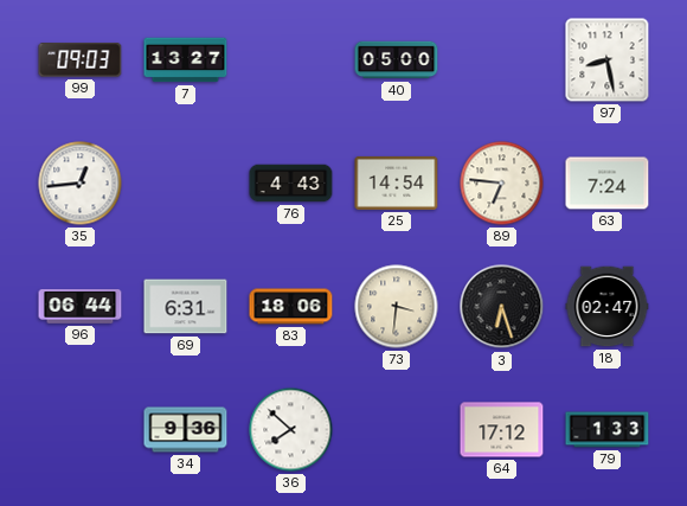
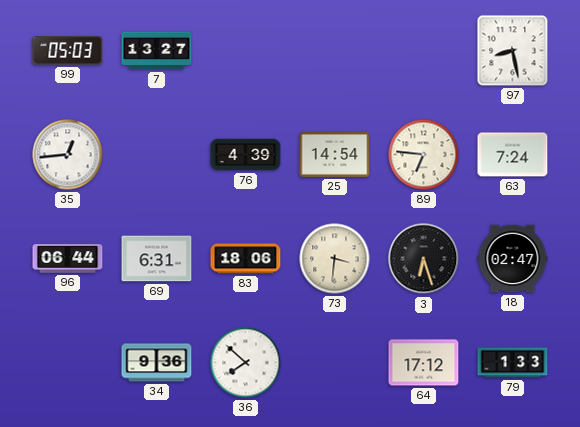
99: 09:03 -> 05:03
40: 05:00 -> none
76: 4:43 -> 4:39
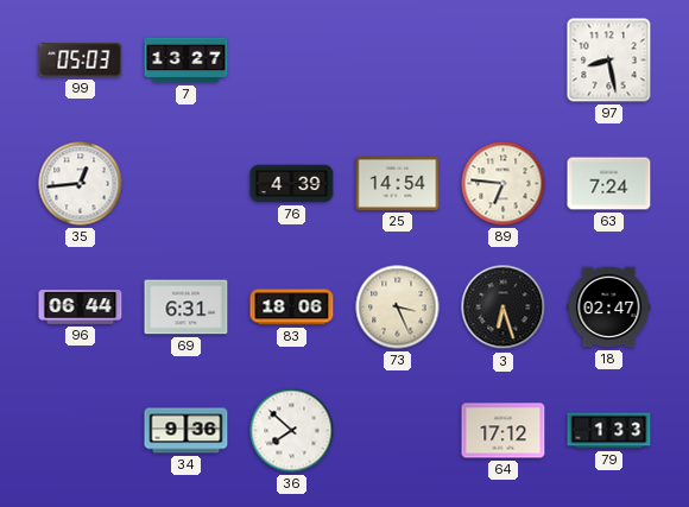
73: 3:31 -> 3:26
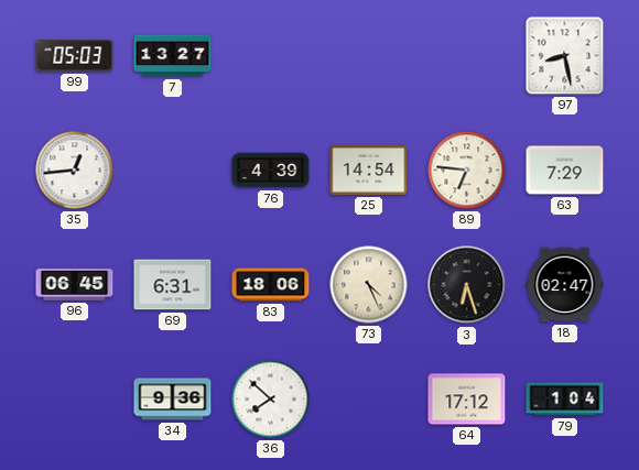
63: 7:24 -> 7:29
96: 06:44 -> 06:45
73: 3:26 -> 4:26
79: 1:33 -> 1:04
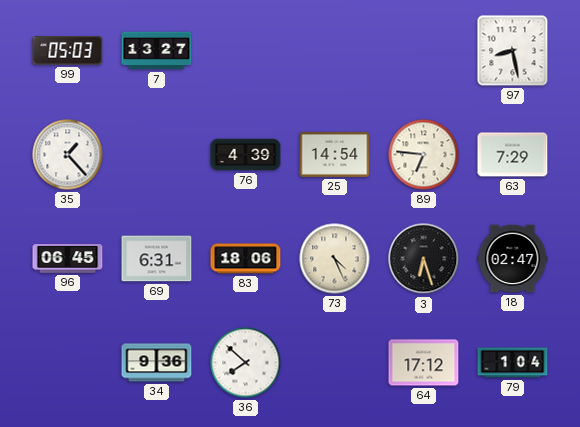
35: 12:44 -> 1:23
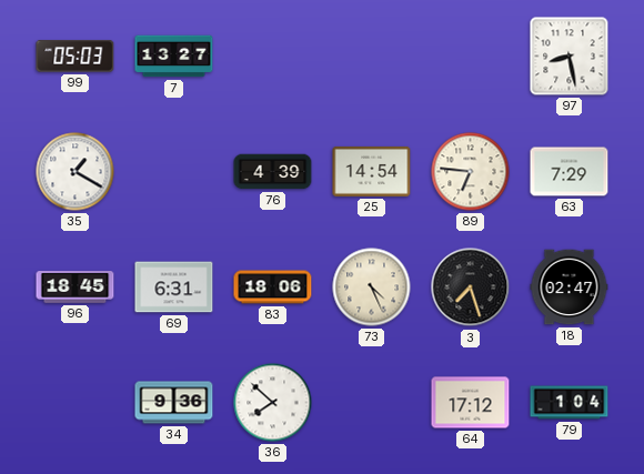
35: 1:23 -> 1:20
96: 06:45 -> 18:45
3: 6:27 -> 7:27
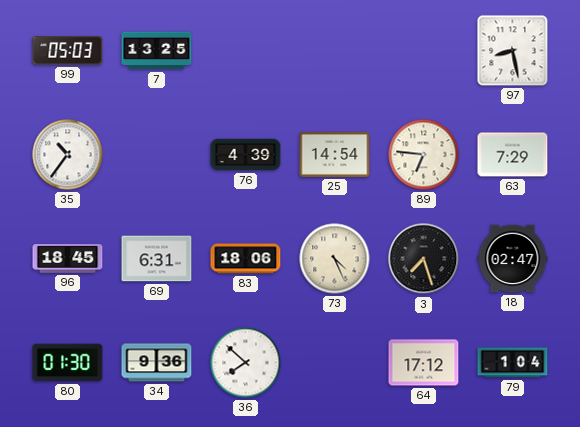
7: 13:27 -> 13:25
35: 1:20 -> 10:36
80: none -> 01:30
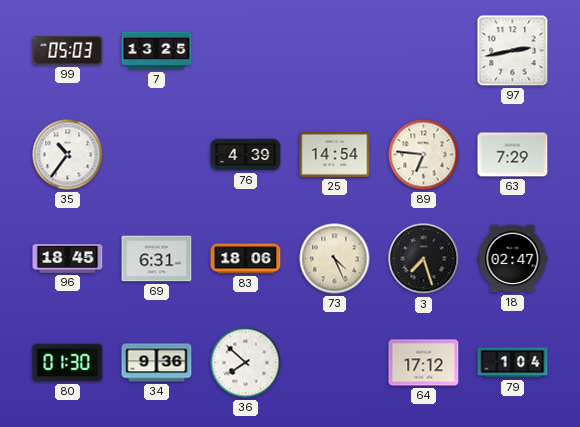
97: 8:28 -> 2:43
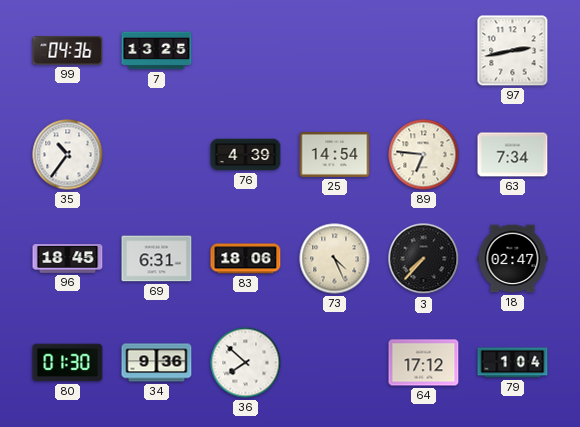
99: 05:03 -> 04:36
63: 7:29 -> 7:34
3: 7:27 -> 7:37
